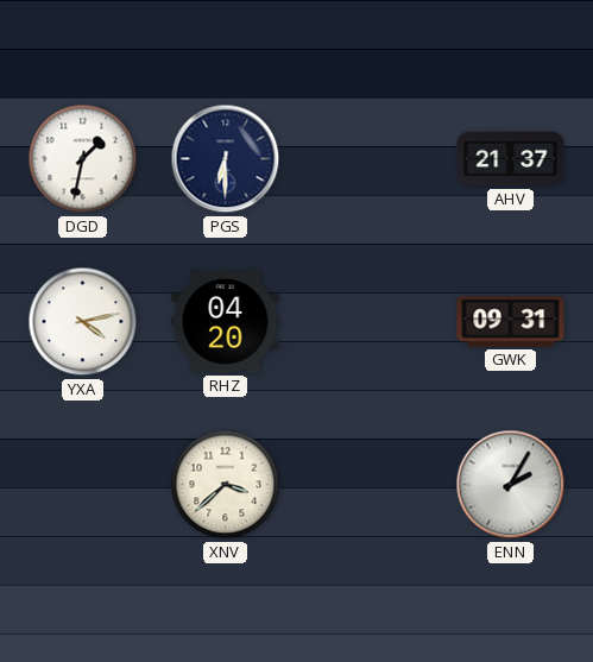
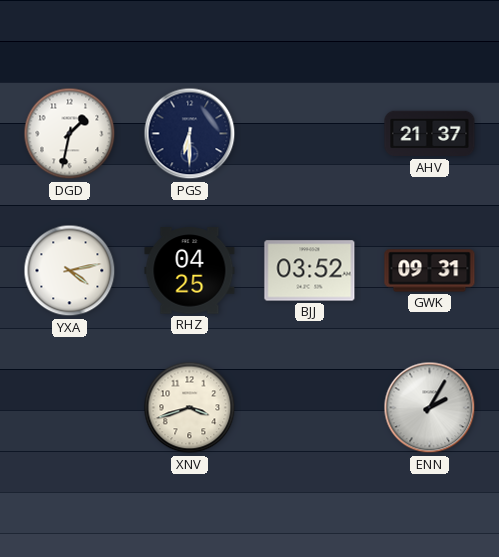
RHZ: 04:20 -> 04:25
BJJ: none -> 03:52
XNV: 3:38 -> 3:42
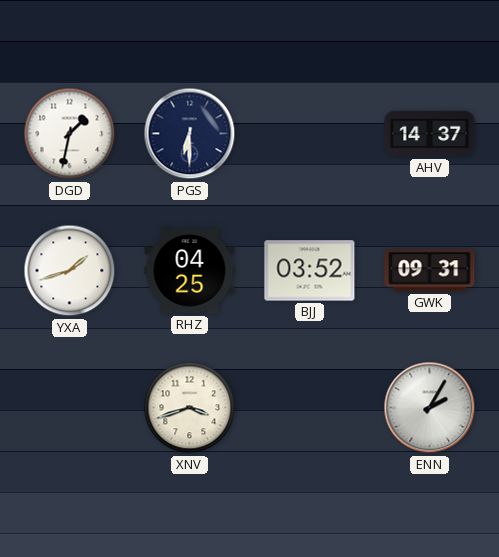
AHV: 21:37 -> 14:37
YXA: 4:13 -> 1:42
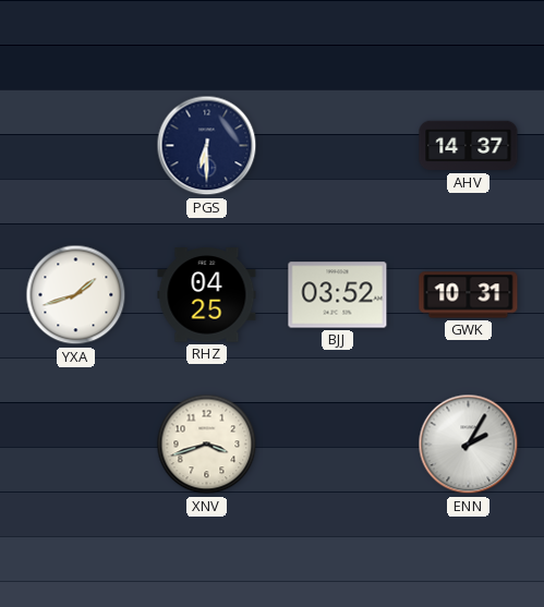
DGD: 1:32 -> none
GWK: 09:31 -> 10:31
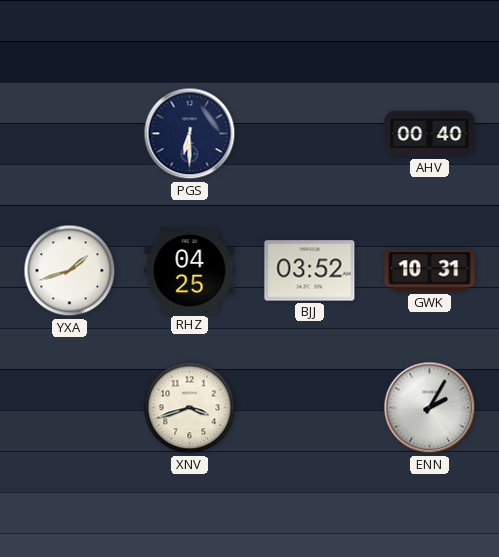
AHV: 14:37 -> 00:40
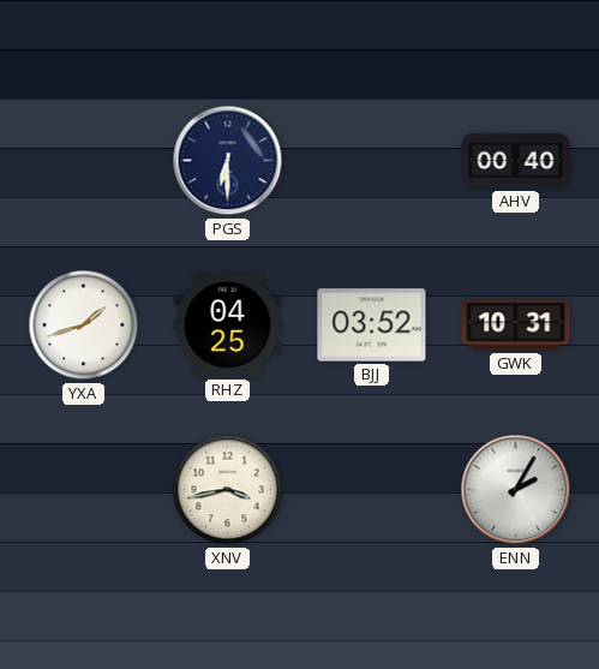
XNV: 3:42 -> 3:43
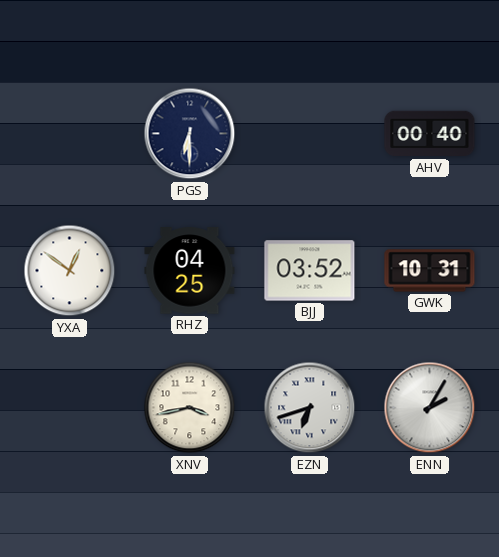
YXA: 1:42 -> 12:51
EZN: none -> 6:42
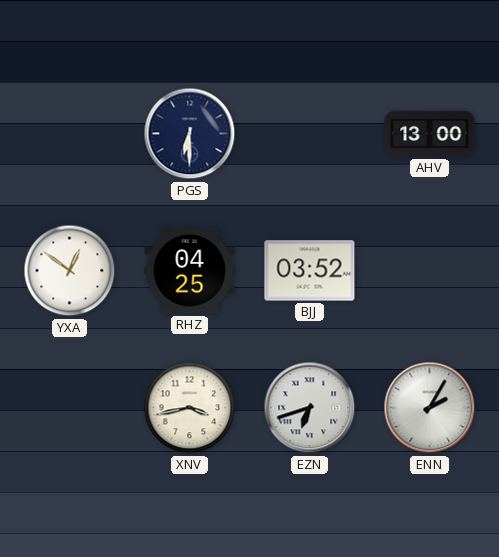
AHV: 00:40 -> 13:00
GWK: 10:31 -> none
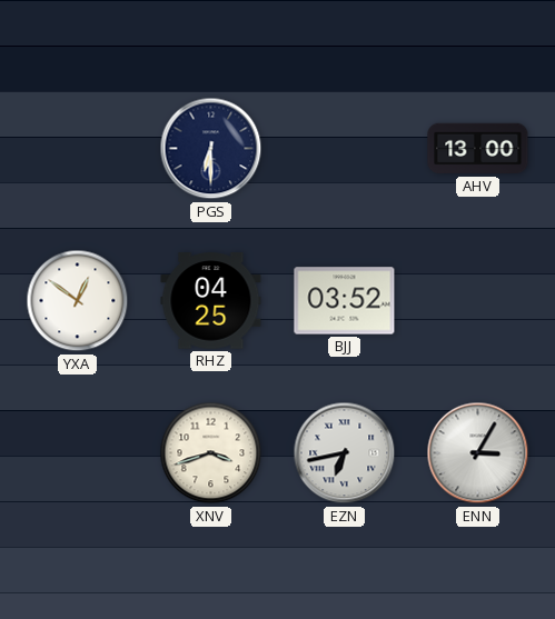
XNV: 3:43 -> 3:42
EZN: 6:42 -> 6:43
ENN: 2:05 -> 3:05
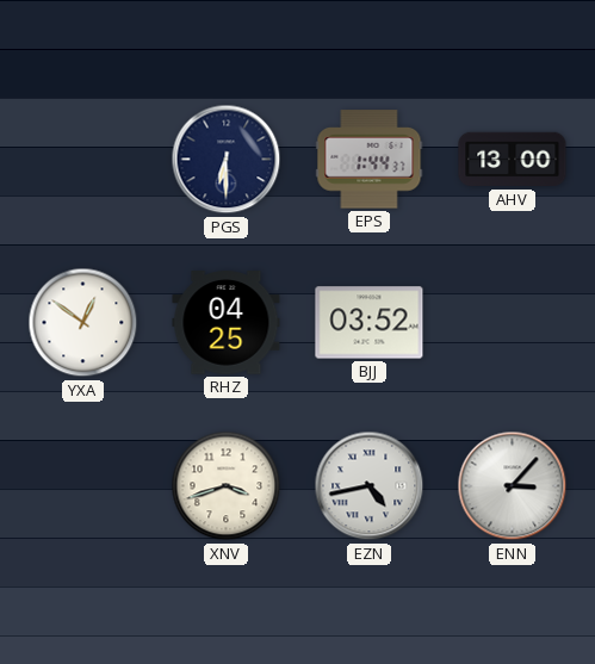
EPS: none -> 1:44
EZN: 6:43 -> 4:43
ENN: 3:05 -> 3:07
